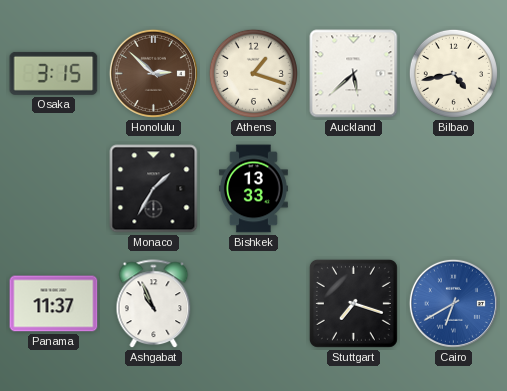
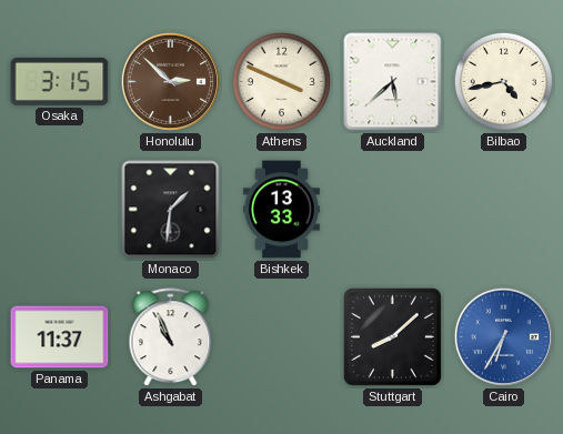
Athens: 1:18 -> 3:49
Monaco: 1:35 -> 1:31
Stuttgart: 7:18 -> 8:08
Cairo: 6:40 -> 6:35
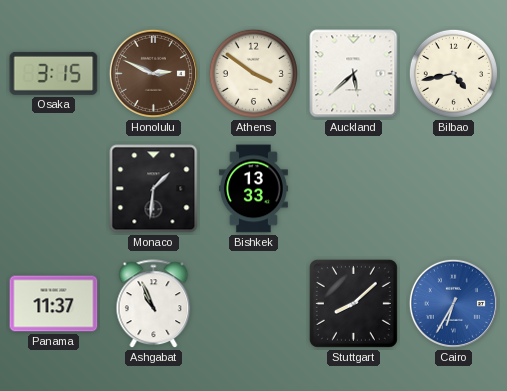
Honolulu: 2:52 -> 2:49
Athens: 3:49 -> 3:51
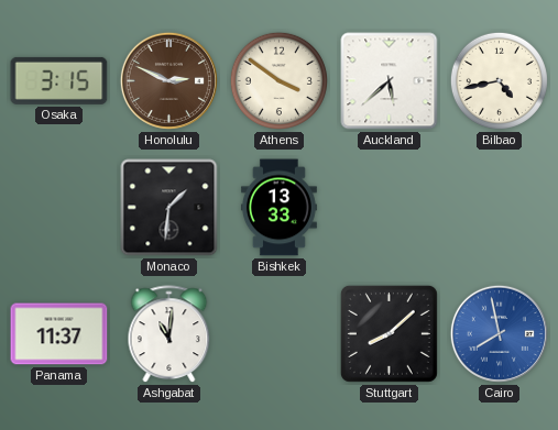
Ashgabat: 10:56 -> 11:01
Cairo: 6:35 -> 7:58
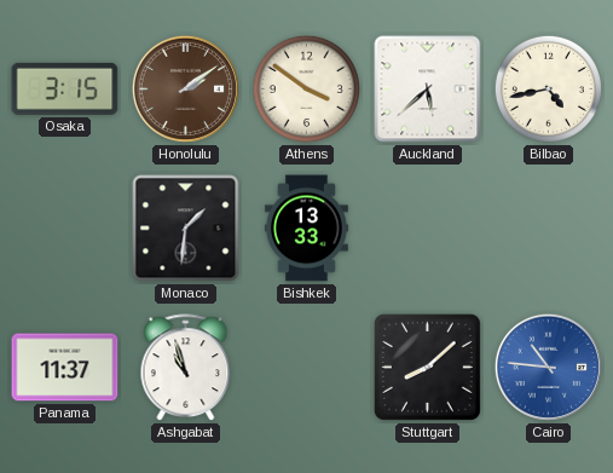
Honolulu: 2:49 -> 2:09
Ashgabat: 11:01 -> 10:57
Cairo: 7:58 -> 10:46
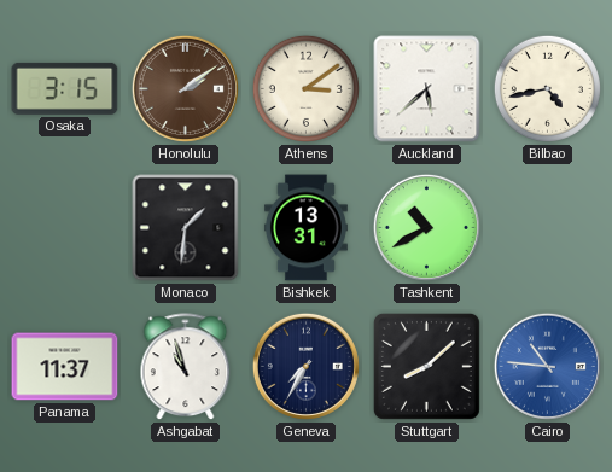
Athens: 3:51 -> 3:09
Bishkek: 13:33 -> 13:31
Tashkent: none -> 10:40
Geneva: none -> 7:35
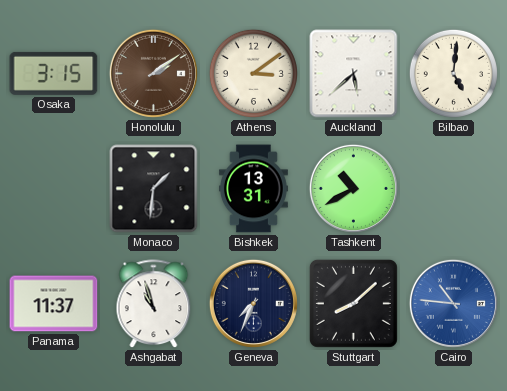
Bilbao: 4:43 -> 5:01
Geneva: 7:35 -> 7:34
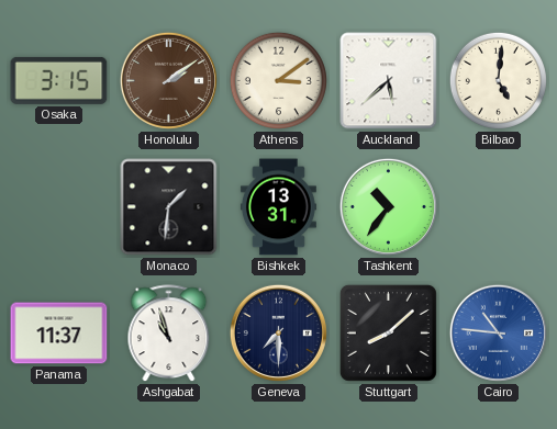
Tashkent: 10:40 -> 10:36
Geneva: 7:34 -> 7:30
